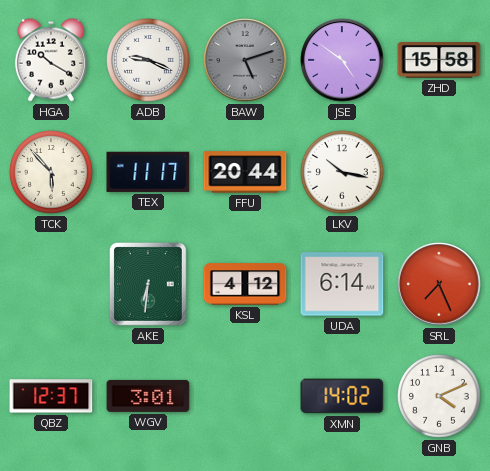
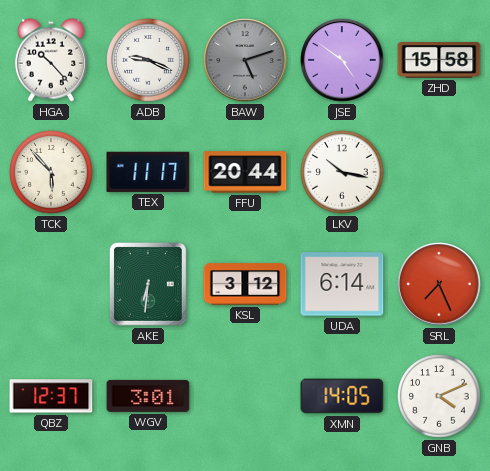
HGA: 10:20 -> 10:23
KSL: 4:12 -> 3:12
XMN: 14:02 -> 14:05
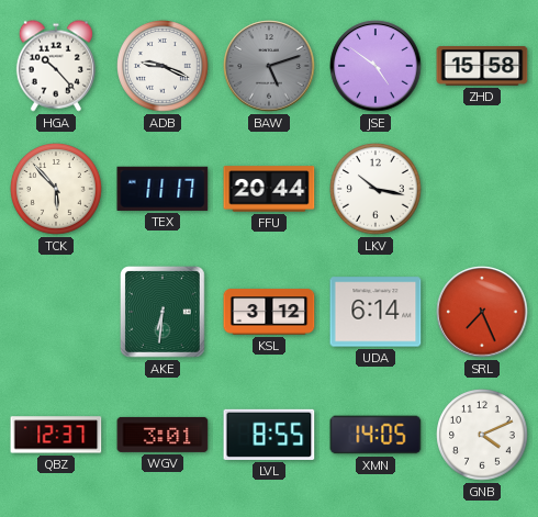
LVL: none -> 8:55
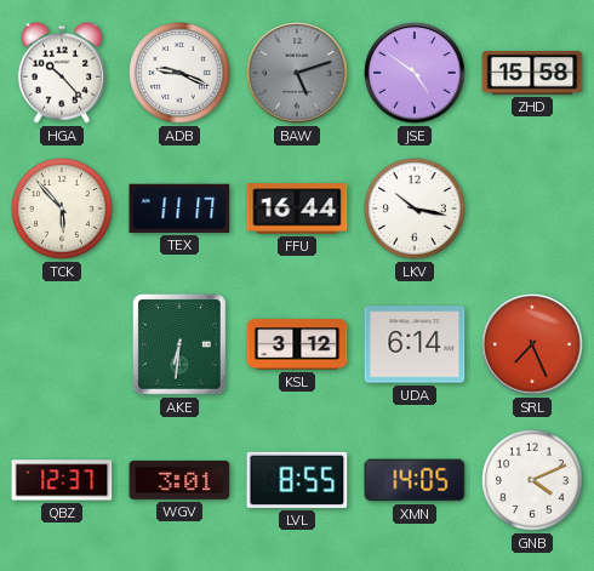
FFU: 20:44 -> 16:44
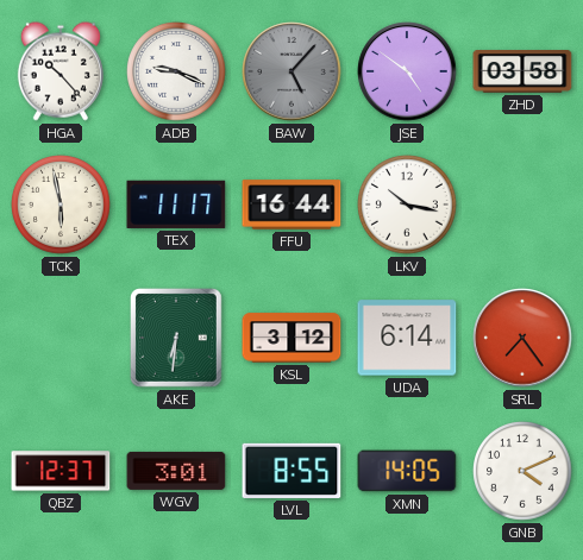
BAW: 5:12 -> 5:07
ZHD: 15:58 -> 03:58
TCK: 5:53 -> 5:58
SRL: 7:26 -> 7:24
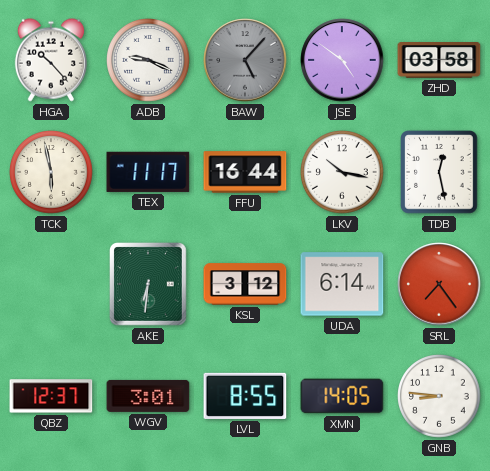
TDB: none -> 12:28
GNB: 4:11 -> 8:46
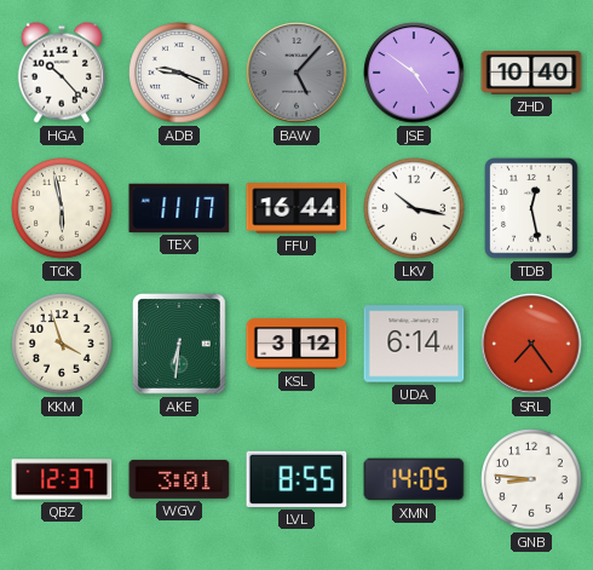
ZHD: 03:58 -> 10:40
KKM: none -> 3:57
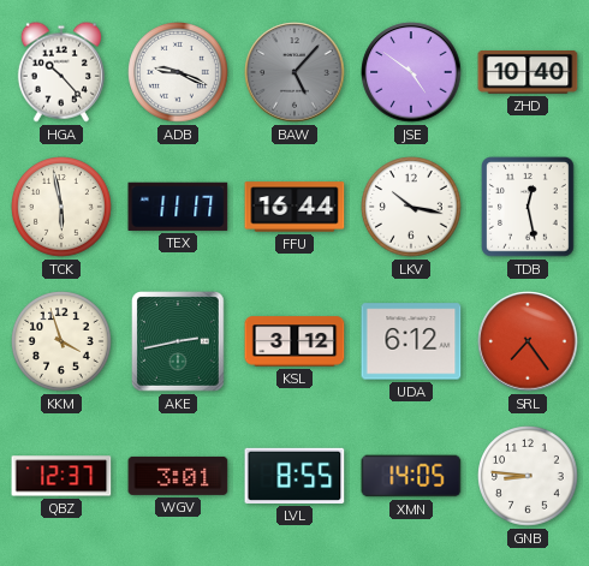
AKE: 6:31 -> 2:43
UDA: 6:14 -> 6:12
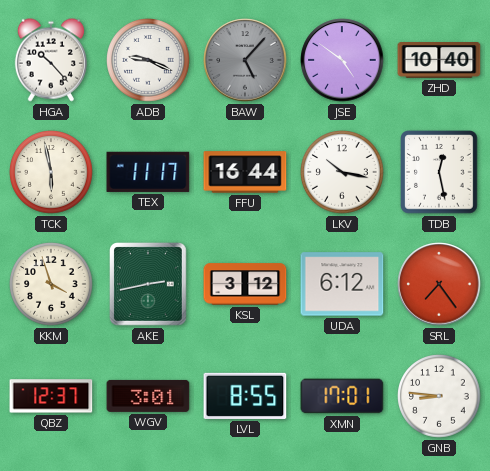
XMN: 14:05 -> 17:01
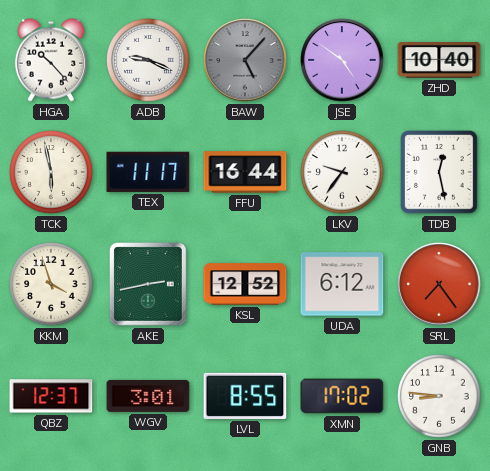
LKV: 10:17 -> 9:36
KSL: 3:12 -> 12:52
XMN: 17:01 -> 17:02
